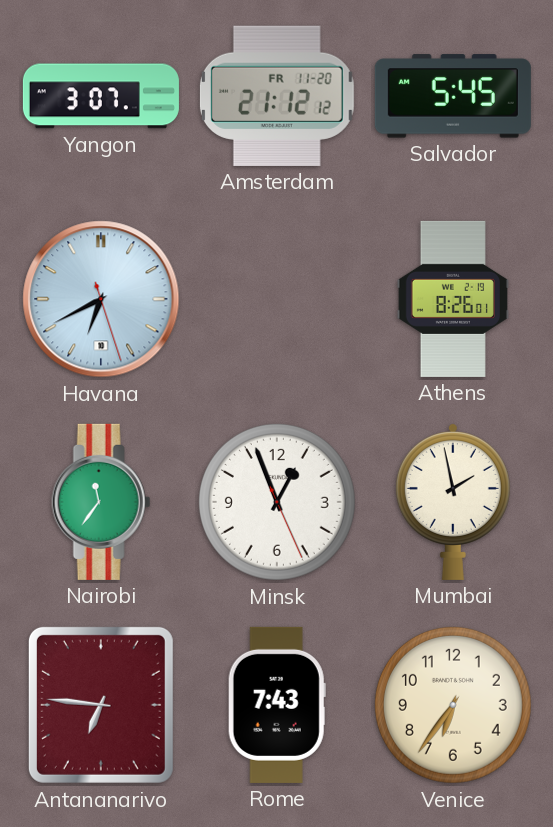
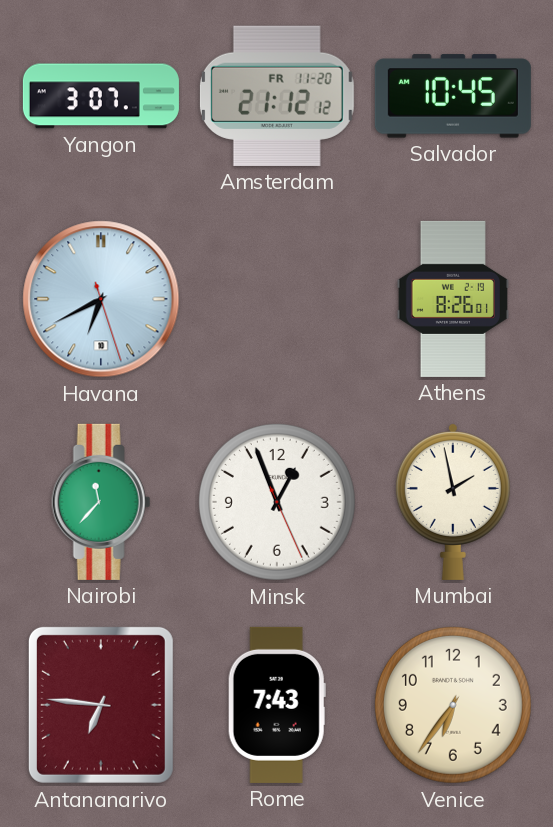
Salvador: 5:45 -> 10:45
Nairobi: 11:36 -> 11:37
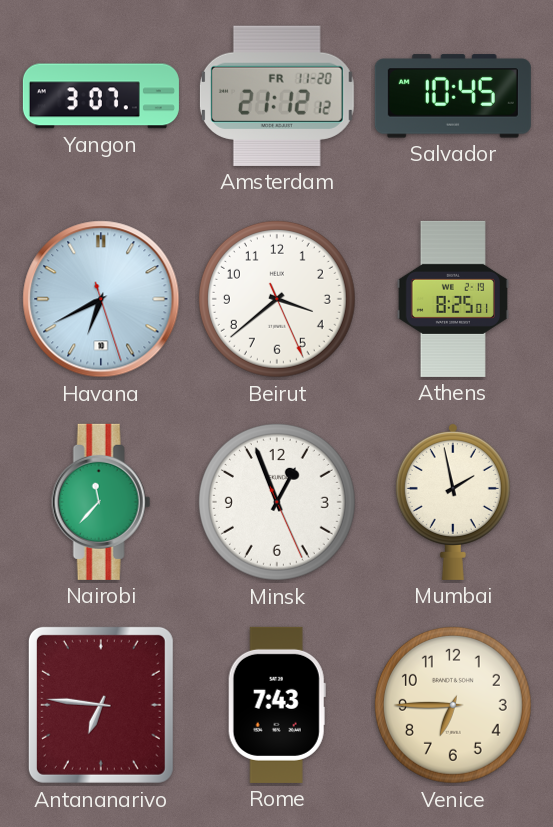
Beirut: none -> 3:38
Athens: 8:26 -> 8:25
Venice: 6:36 -> 6:45
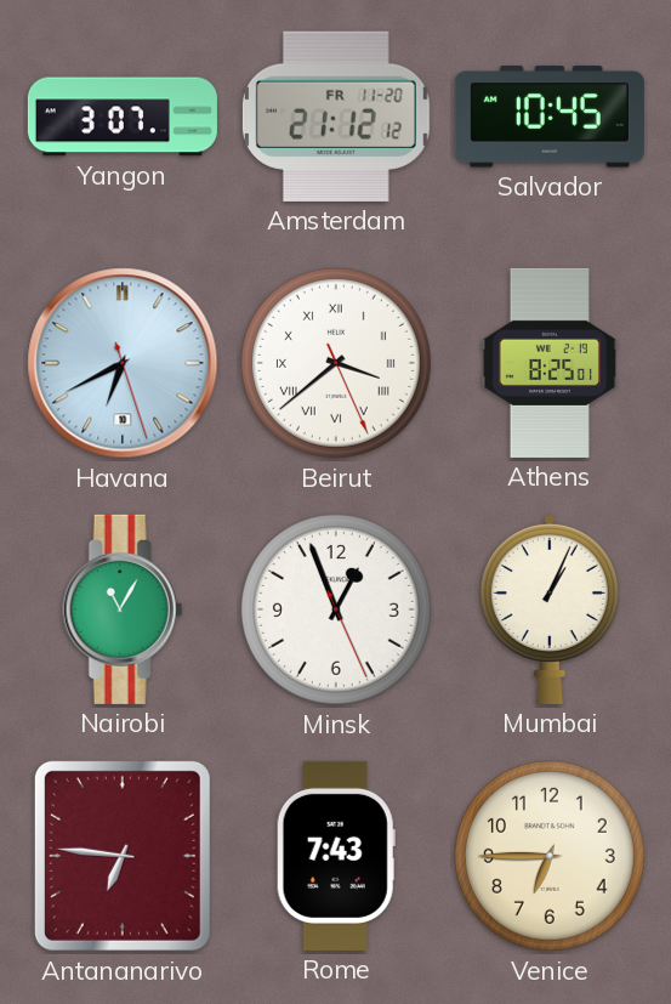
Beirut numerals: Arabic -> Roman
Nairobi: 11:37 -> 11:05
Mumbai: 1:58 -> 1:04
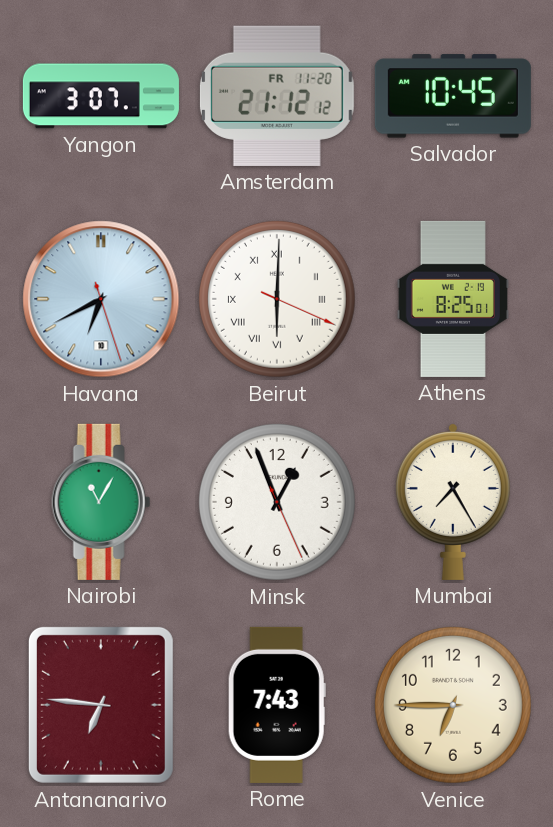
Beirut: 3:38 -> 6:00
Mumbai: 1:04 -> 7:25
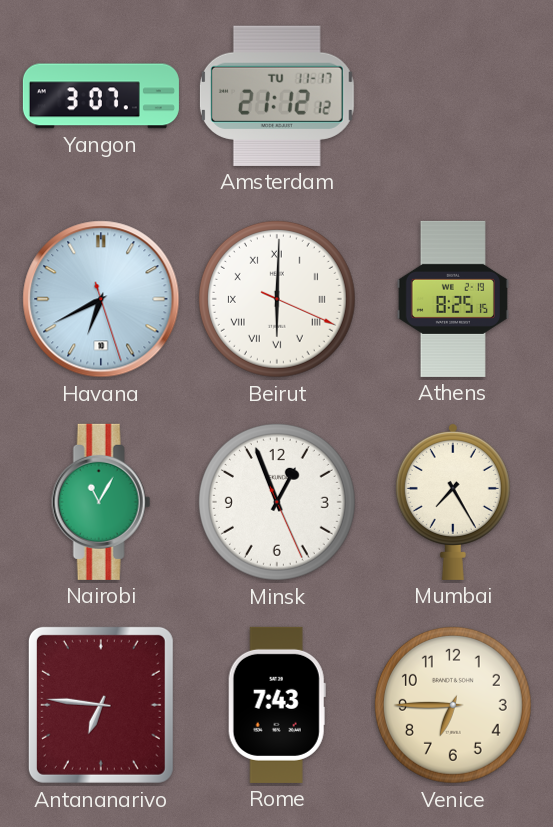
Amsterdam date: FR 11-20 -> TU 11-17
Salvador: 10:45 -> none
Athens: 8:25:01 -> 8:25:15
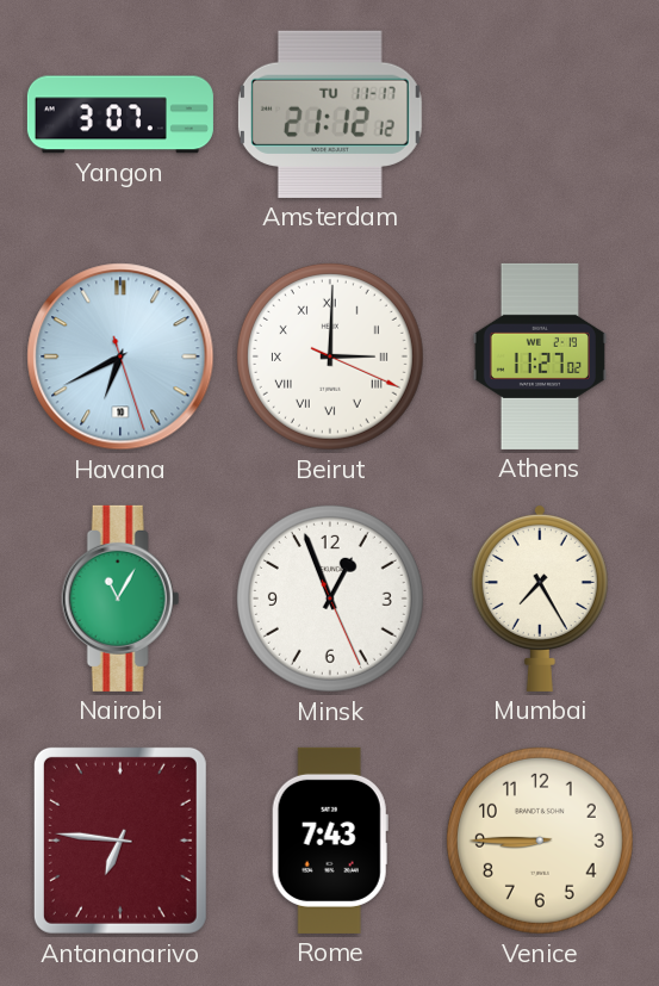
Beirut: 6:00 -> 3:00
Athens: 8:25 -> 11:27
Venice: 6:45 -> 8:45
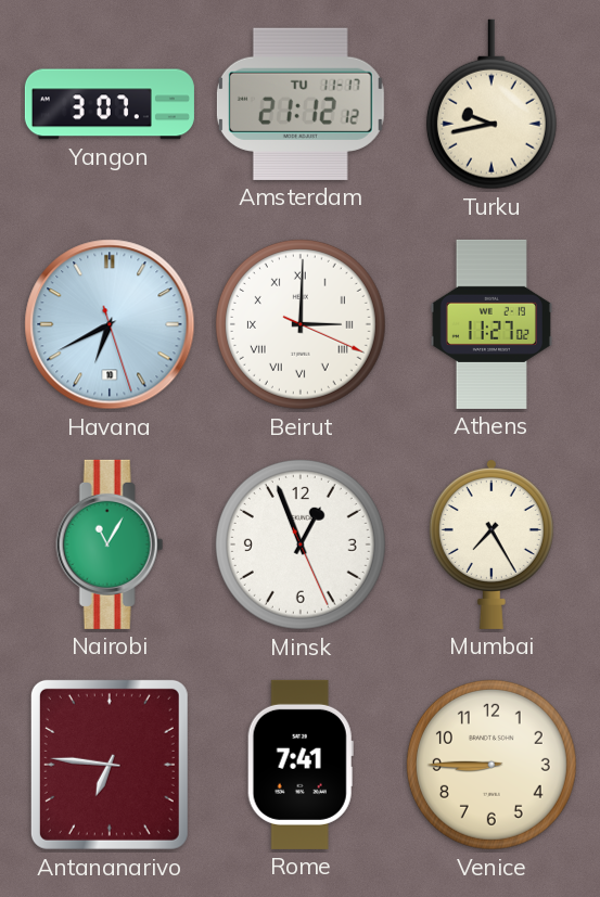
Turku: none -> 9:43
Rome: 7:43 -> 7:41
